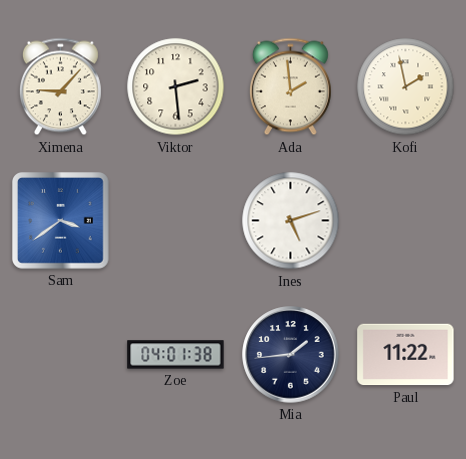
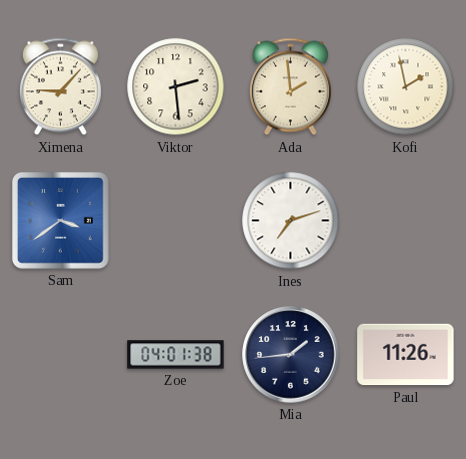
Ines: 5:12 -> 7:12
Paul: 11:22 -> 11:26
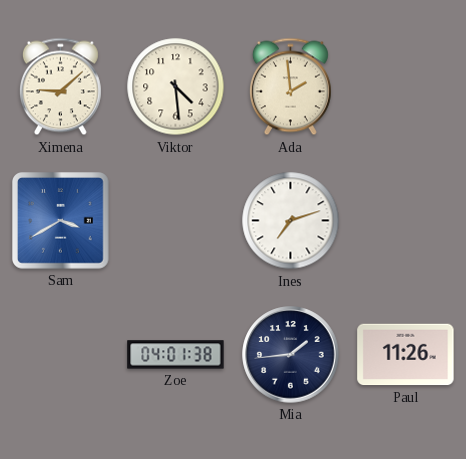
Ximena: 9:07 -> 9:08
Viktor: 2:29 -> 4:29
Kofi: 1:58 -> none
Sam: 3:39 -> 3:40
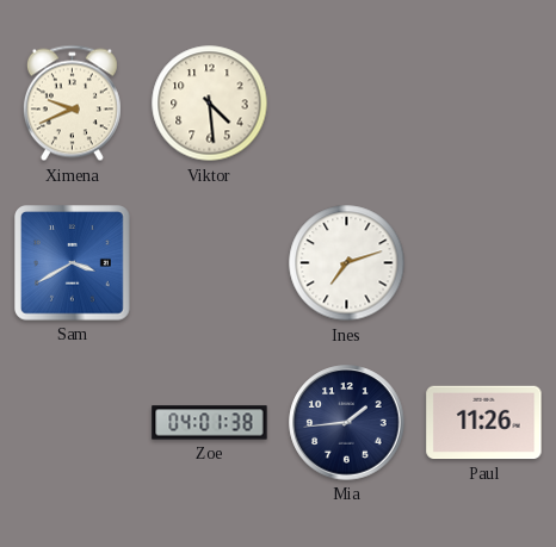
Ximena: 9:08 -> 9:41
Ada: 1:59 -> none
